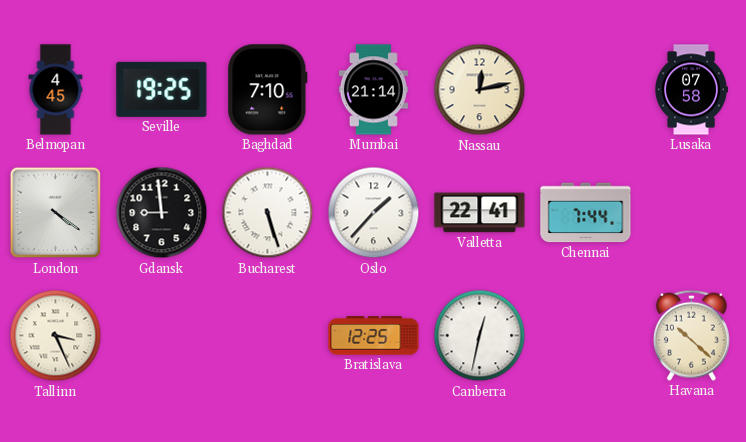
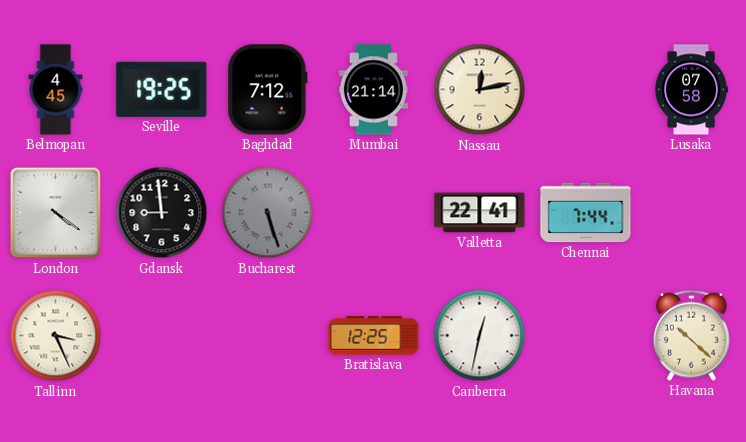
Baghdad: 7:10 -> 7:12
Bucharest dial: white -> grey
Oslo: 1:37 -> none
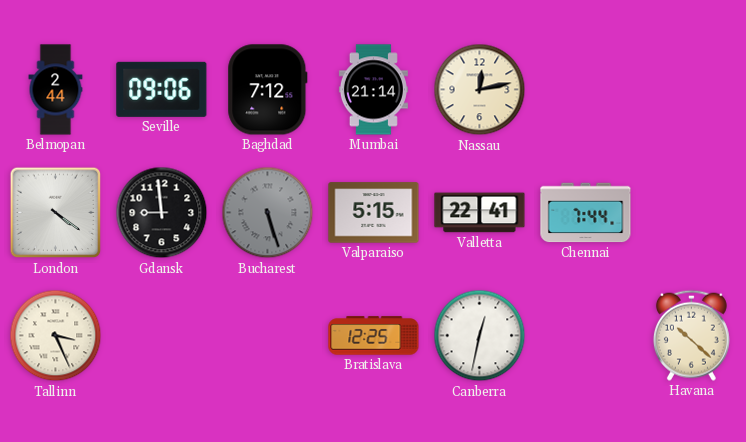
Belmopan: 4:45 -> 2:44
Seville: 19:25 -> 09:06
Lusaka: 07:58 -> none
Valparaiso: none -> 5:15
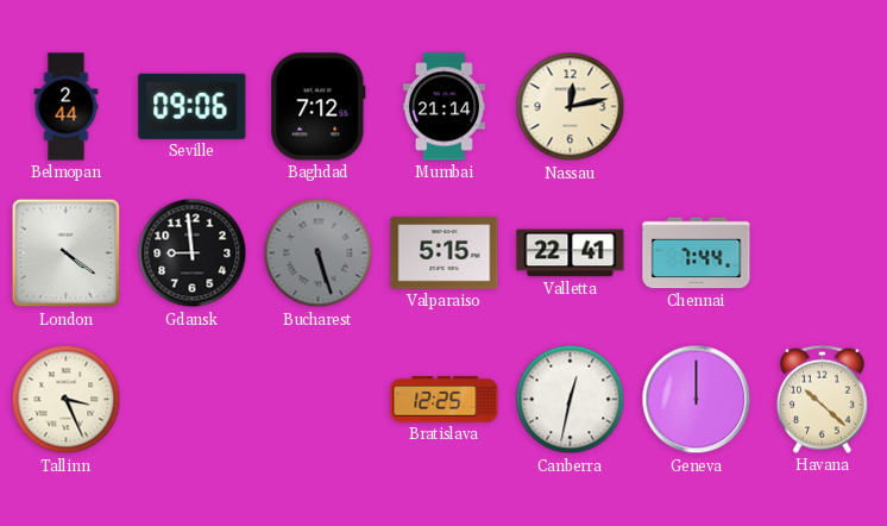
Geneva: none -> 12:00
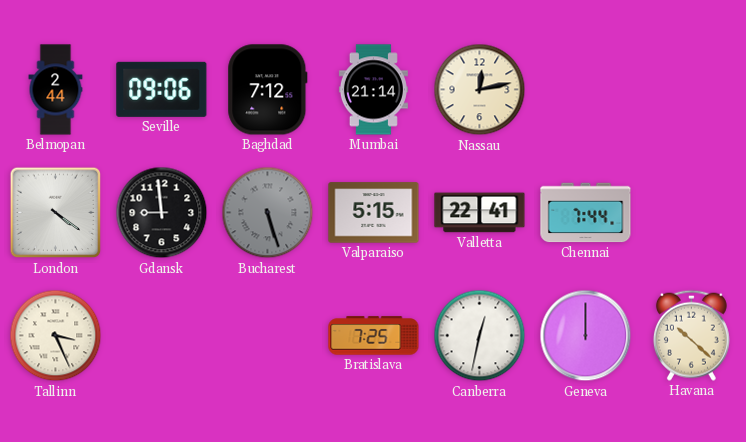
Bratislava: 12:25 -> 7:25
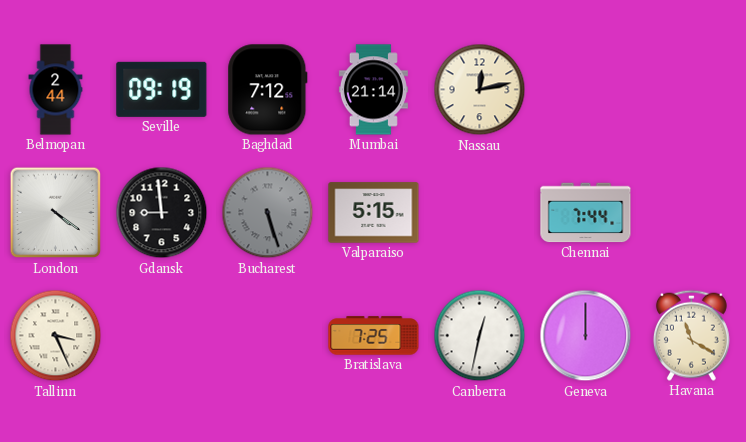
Seville: 09:06 -> 09:19
Valletta: 22:41 -> none
Havana: 10:22 -> 11:20
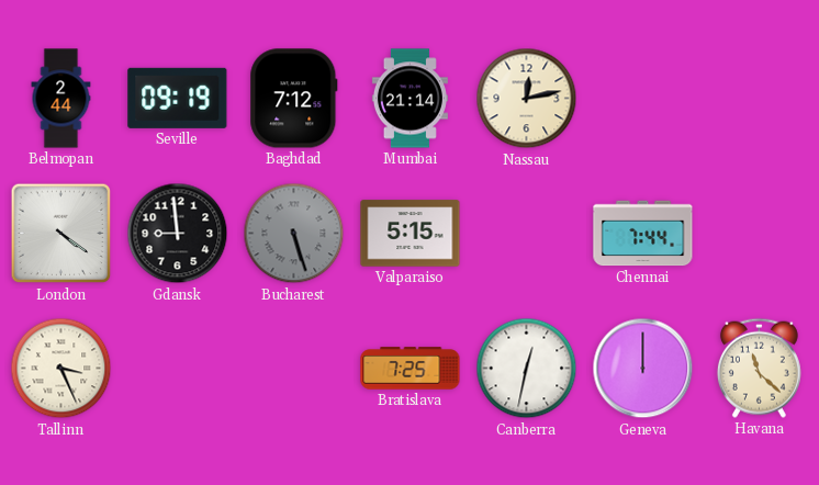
Havana: 11:20 -> 11:22
